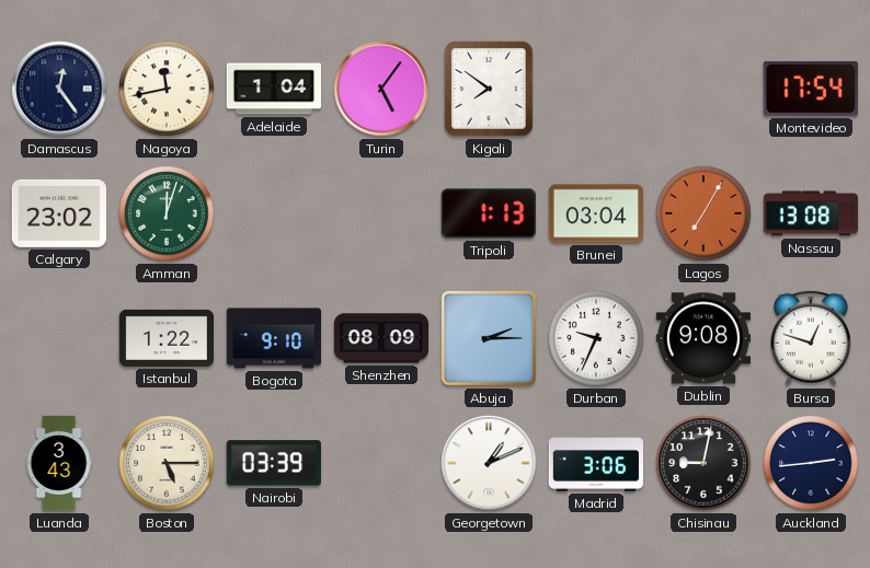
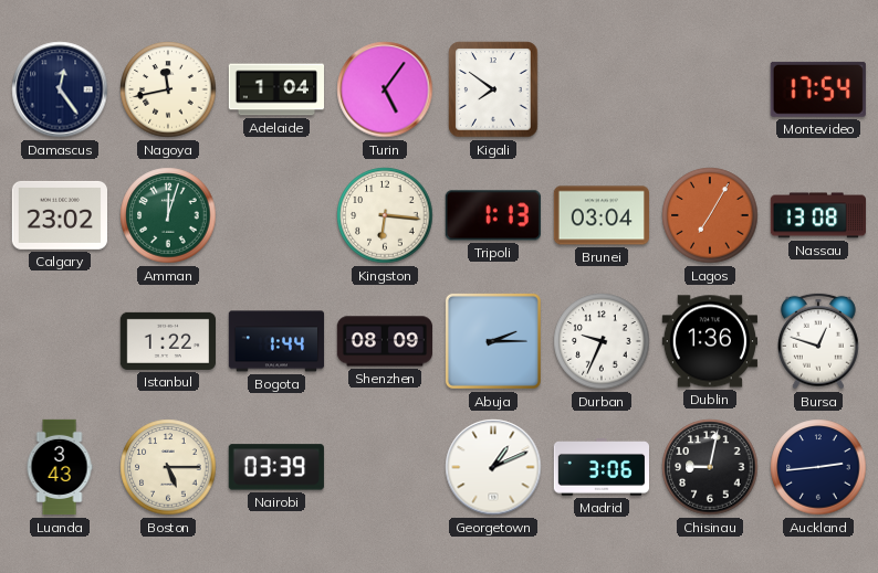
Kingston: none -> 6:16
Bogota: 9:10 -> 1:44
Dublin: 9:08 -> 1:36
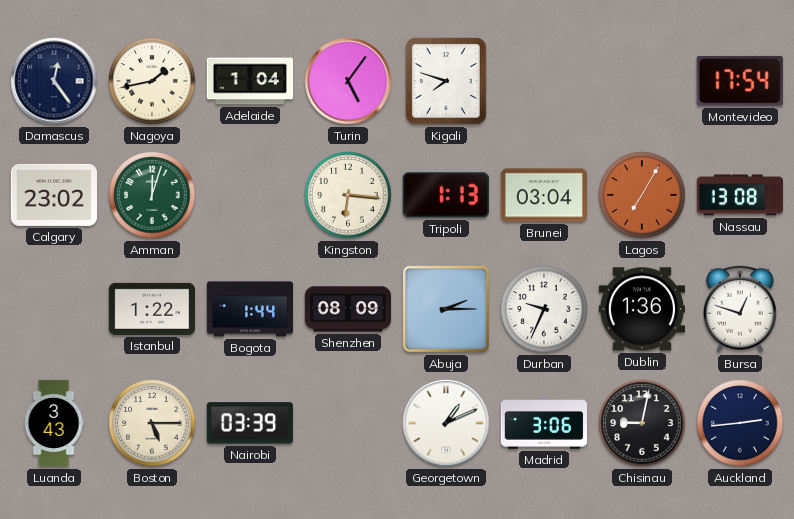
Nagoya: 11:43 -> 1:43
Kigali: 7:51 -> 7:48
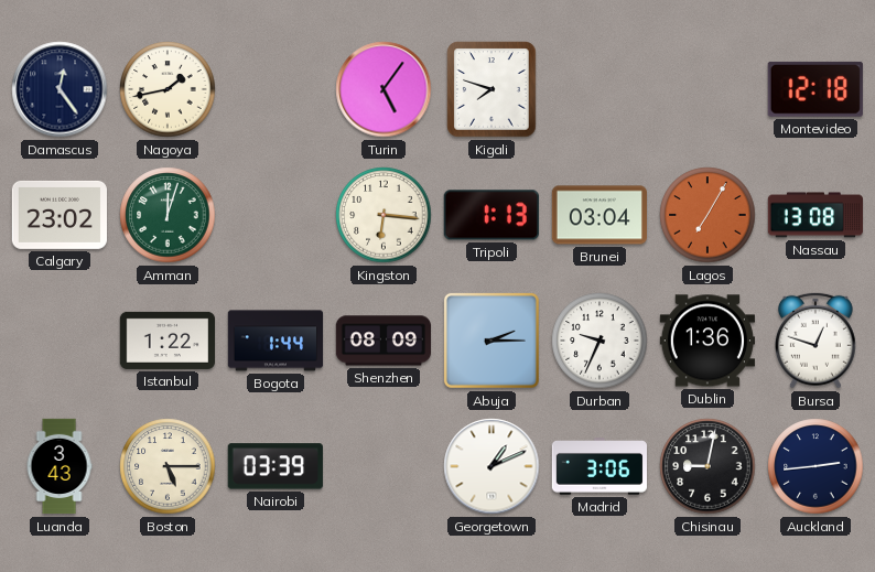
Adelaide: 1:04 -> none
Montevideo: 17:54 -> 12:18
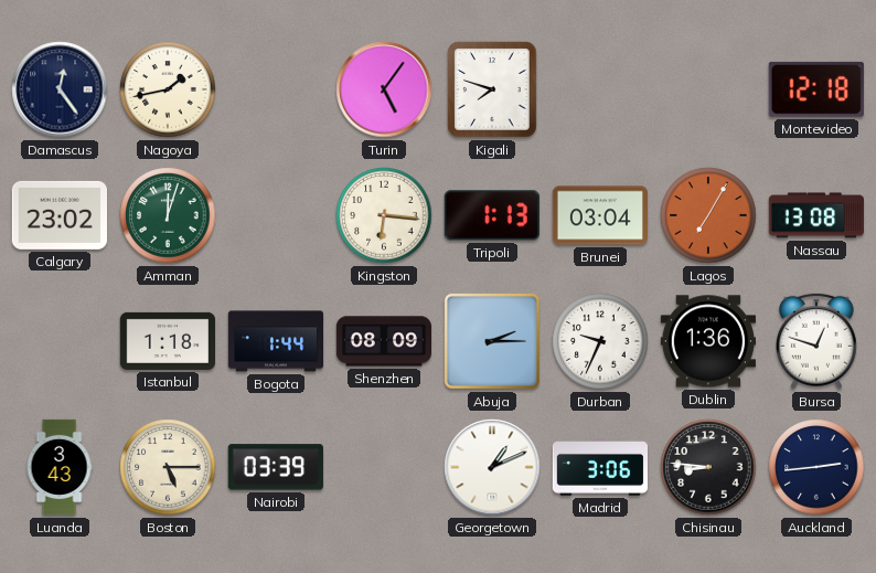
Istanbul: 1:22 -> 1:18
Chisinau: 9:02 -> 8:46
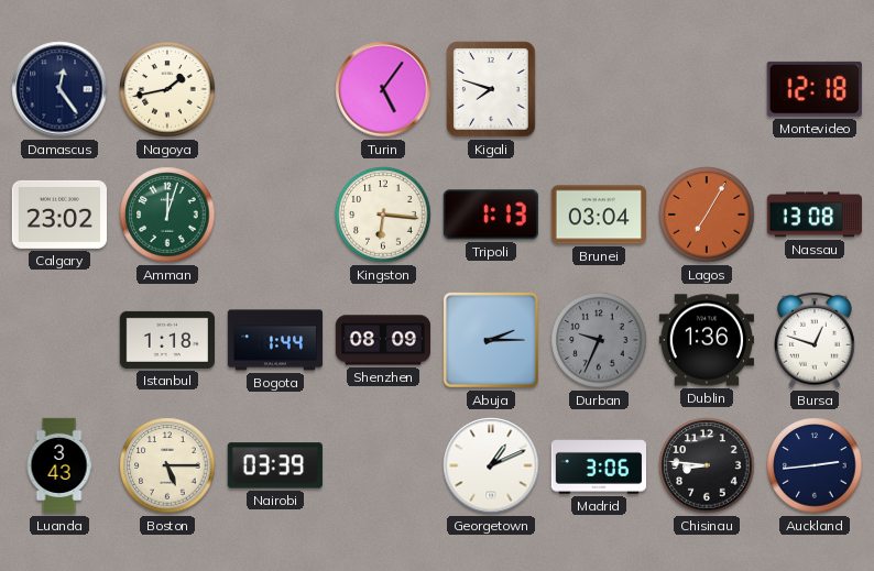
Durban dial: white -> grey
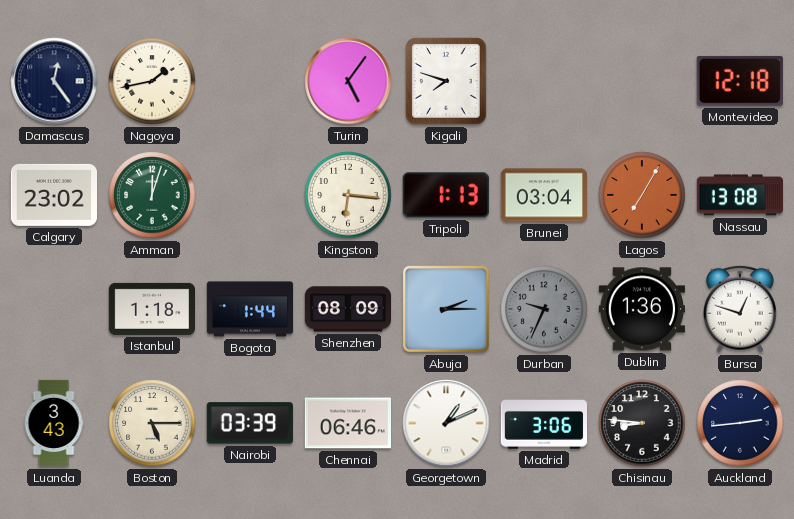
Chennai: none -> 06:46
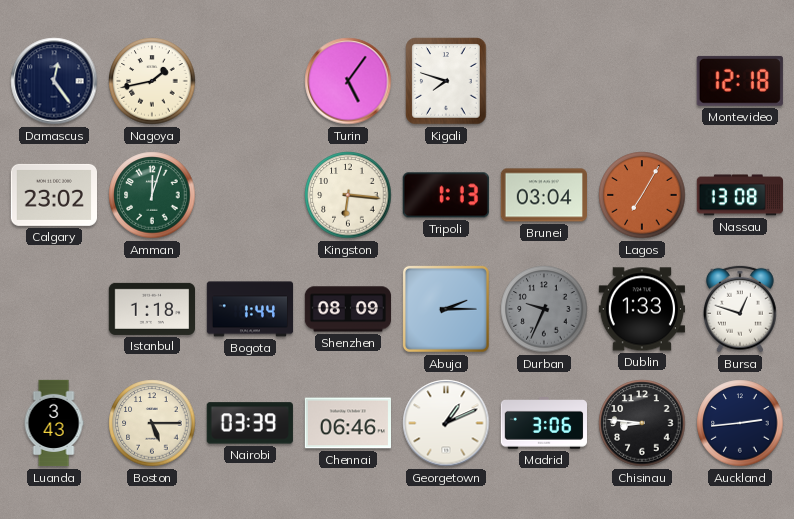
Dublin: 1:36 -> 1:33
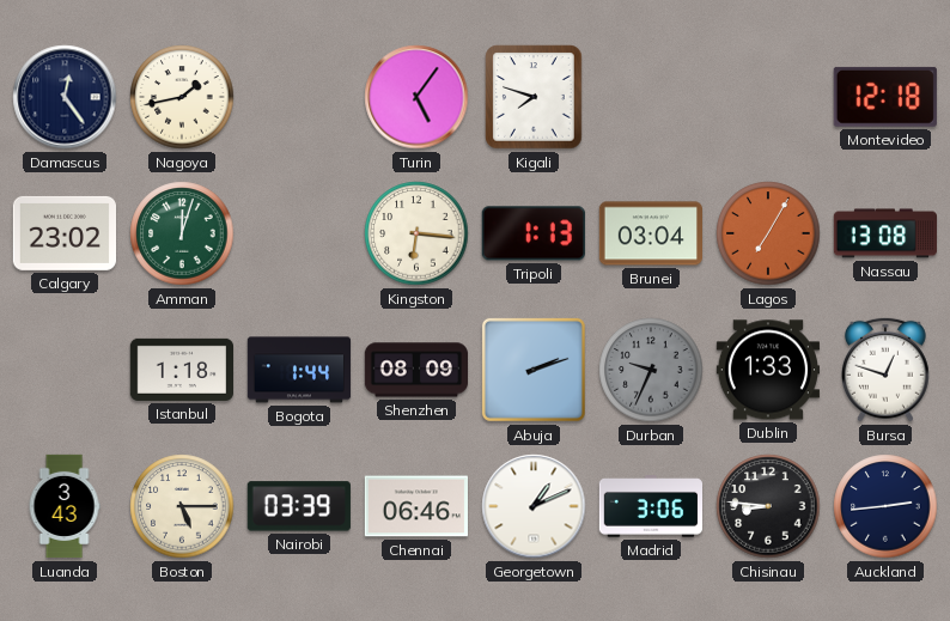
Abuja: 2:15 -> 2:12
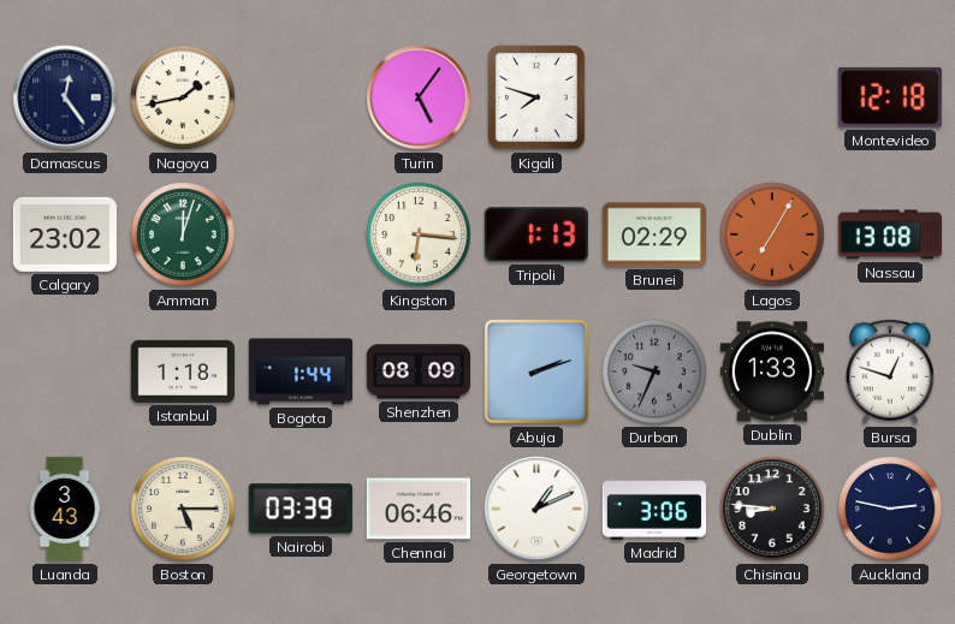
Brunei: 03:04 -> 02:29
Auckland: 2:44 -> 2:47
